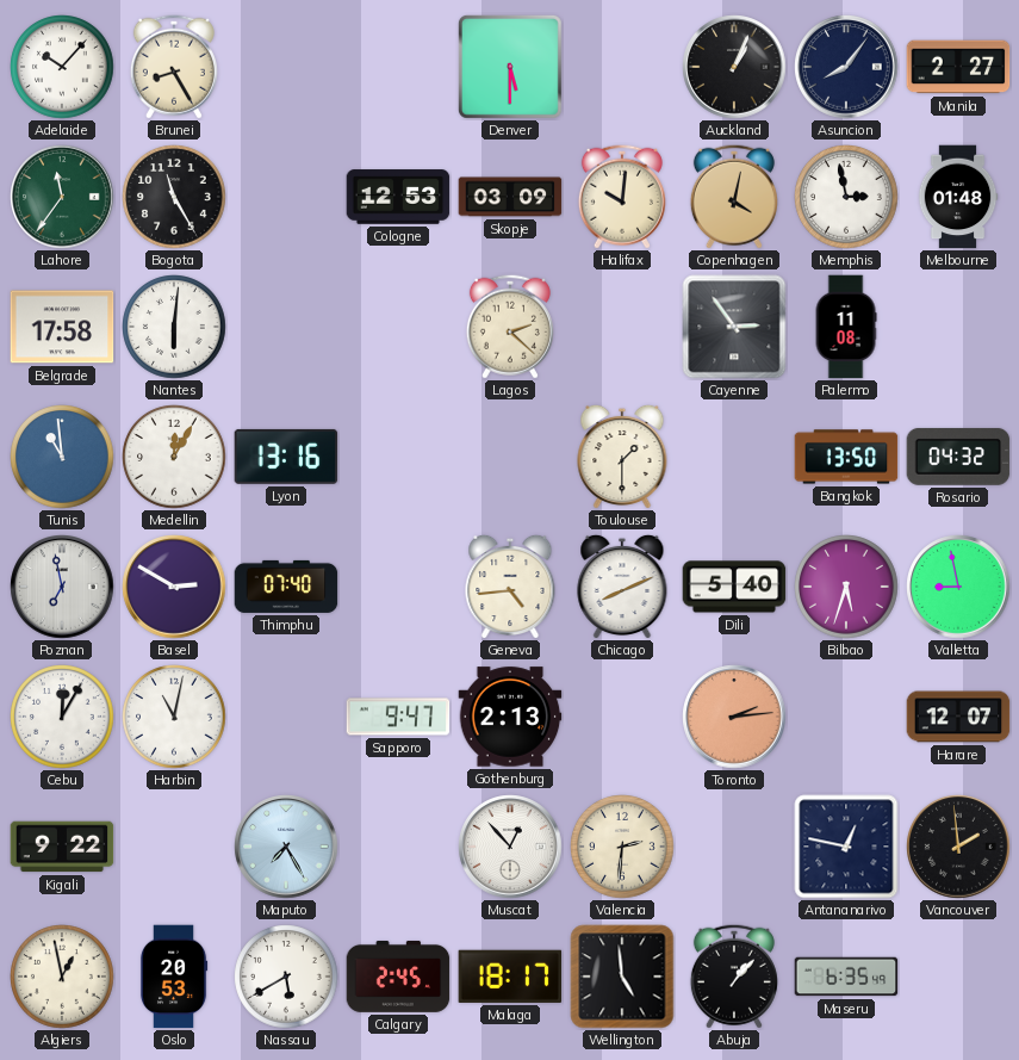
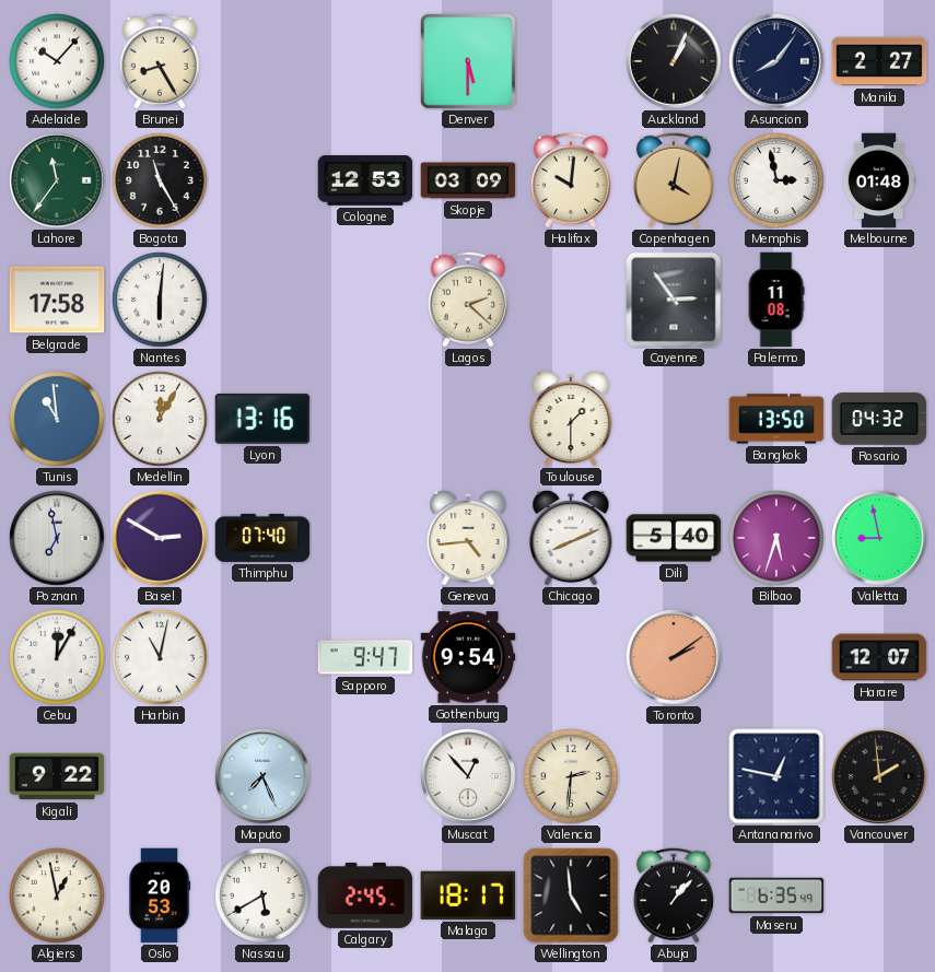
Gothenburg: 2:13 -> 9:54
Toronto: 2:14 -> 2:09
Maputo: 7:25 -> 7:26
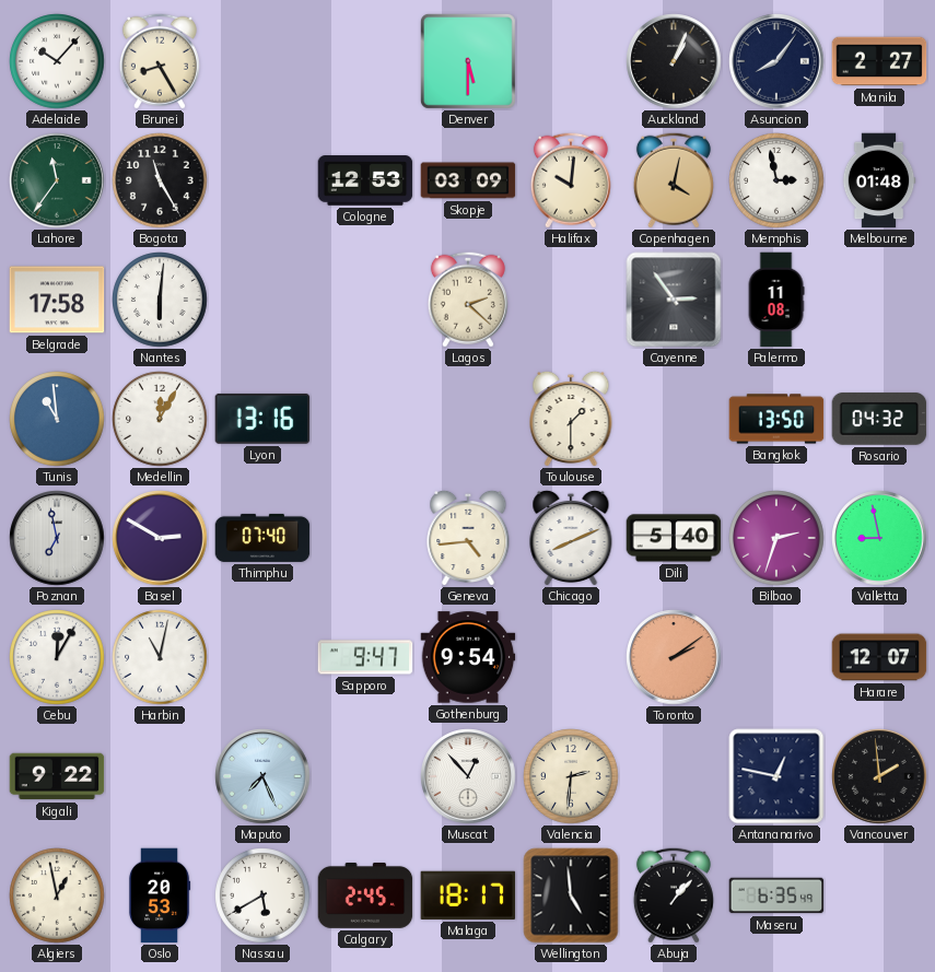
Bilbao: 5:33 -> 2:33
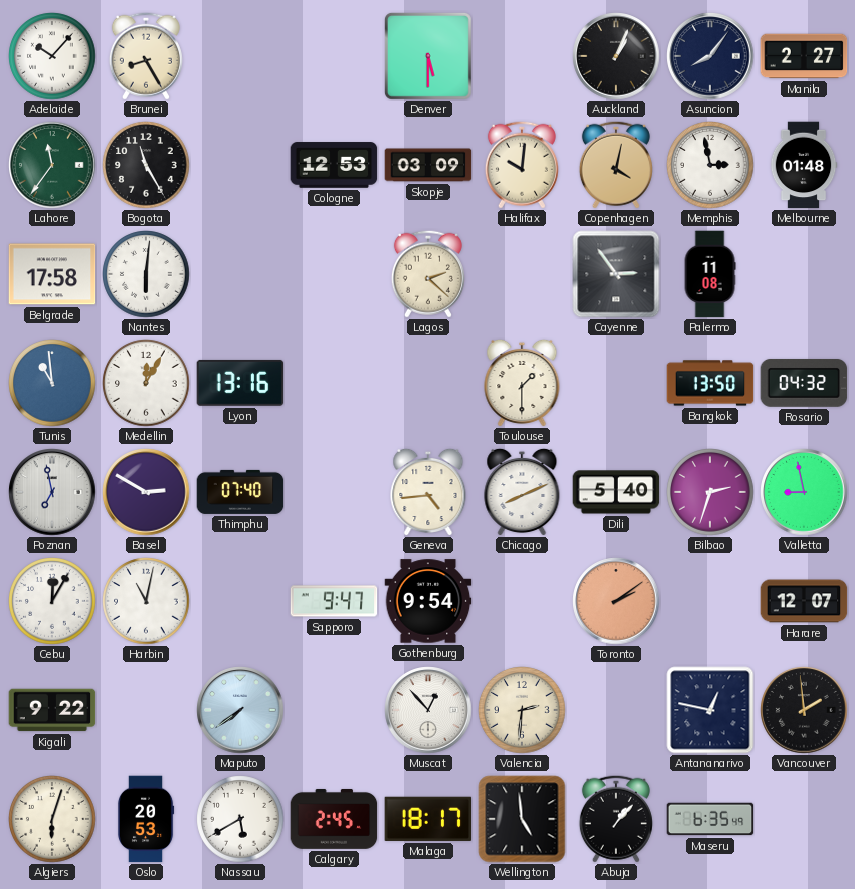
Maputo: 7:26 -> 7:39
Algiers: 12:58 -> 6:03
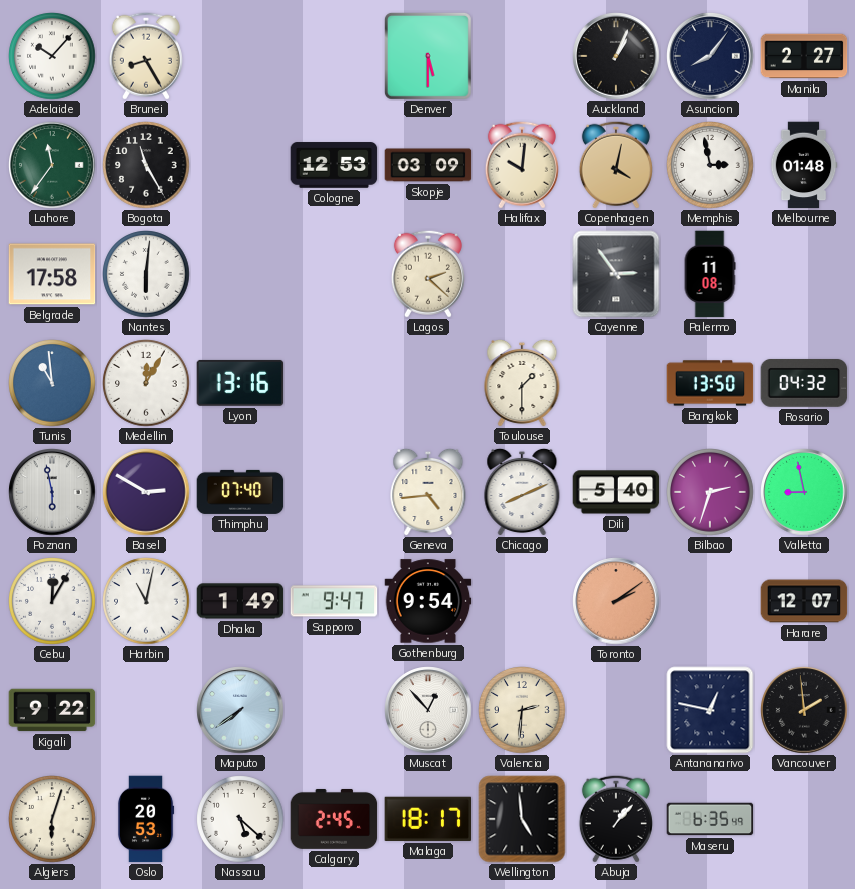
Poznan: 6:58 -> 5:58
Dhaka: none -> 1:49
Nassau: 5:40 -> 5:22
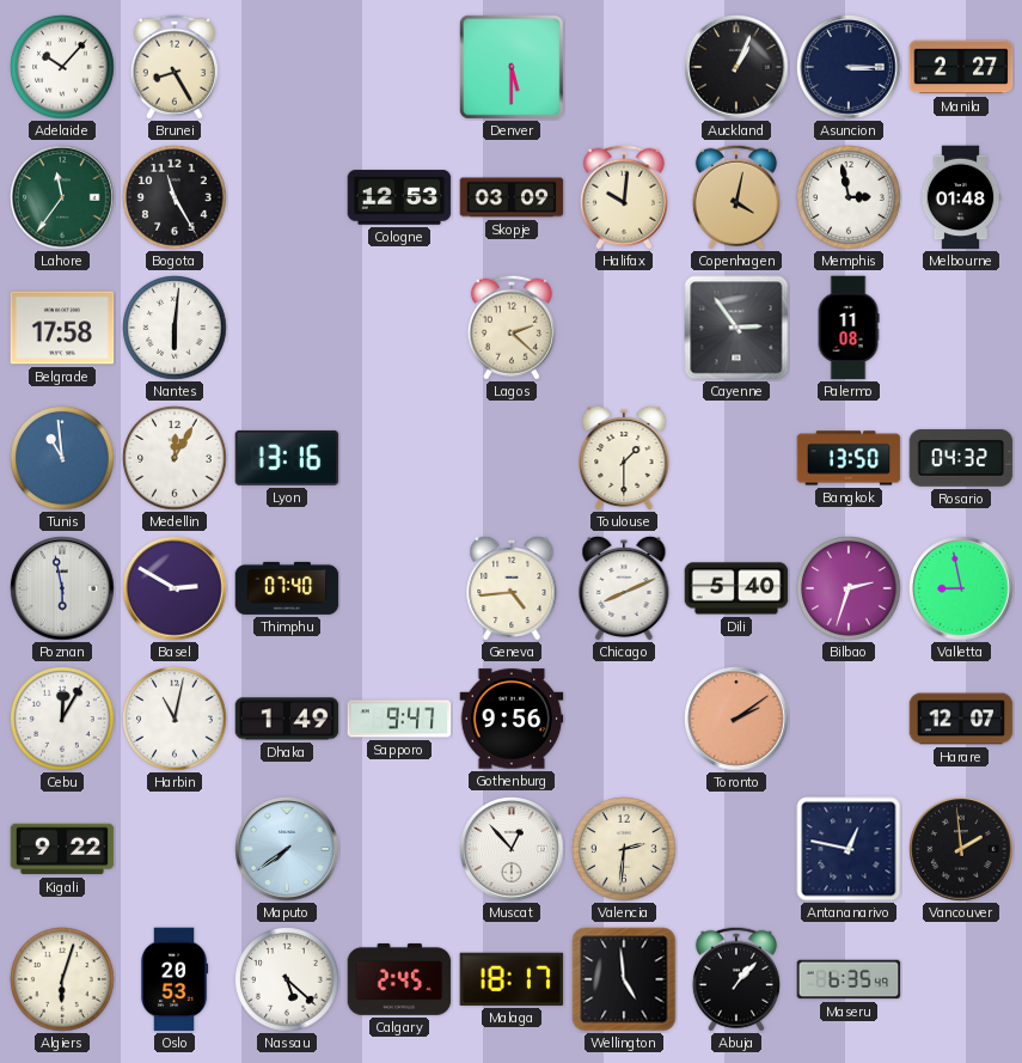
Asuncion: 8:06 -> 3:15
Gothenburg: 9:54 -> 9:56
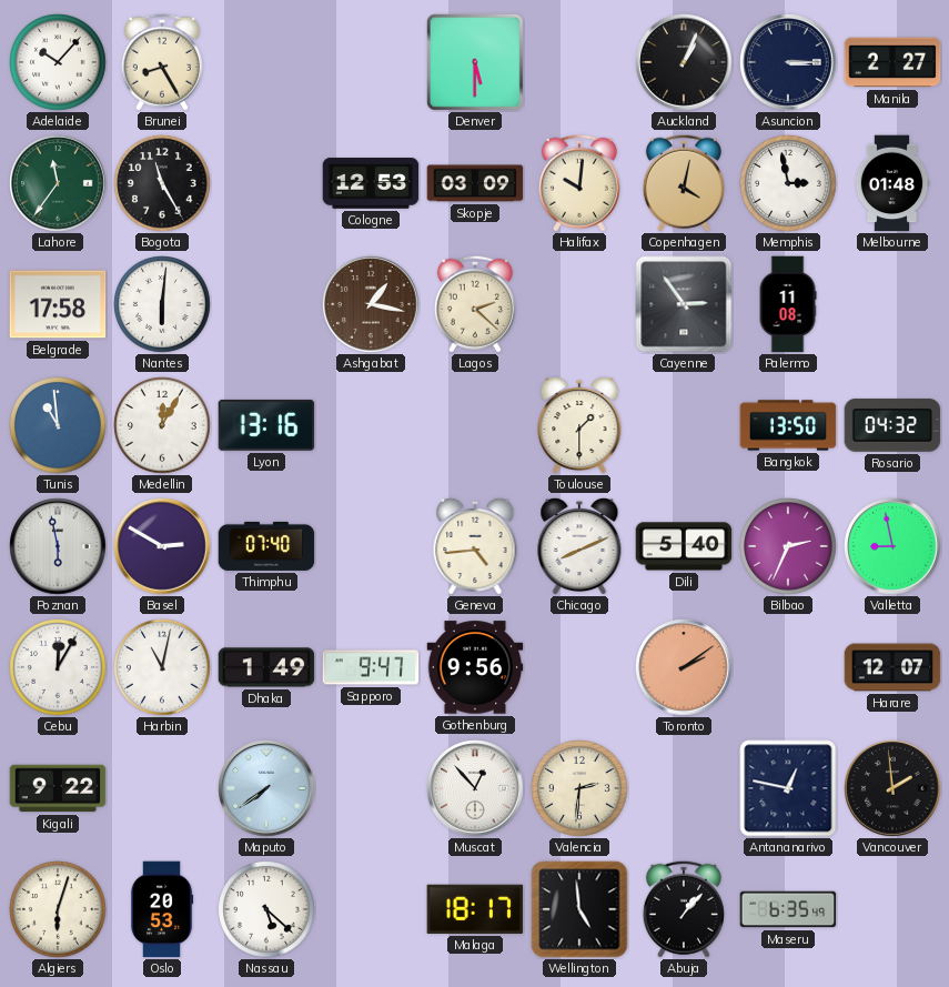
Ashgabat: none -> 1:17
Bilbao: 2:33 -> 2:34
Calgary: 2:45 -> none
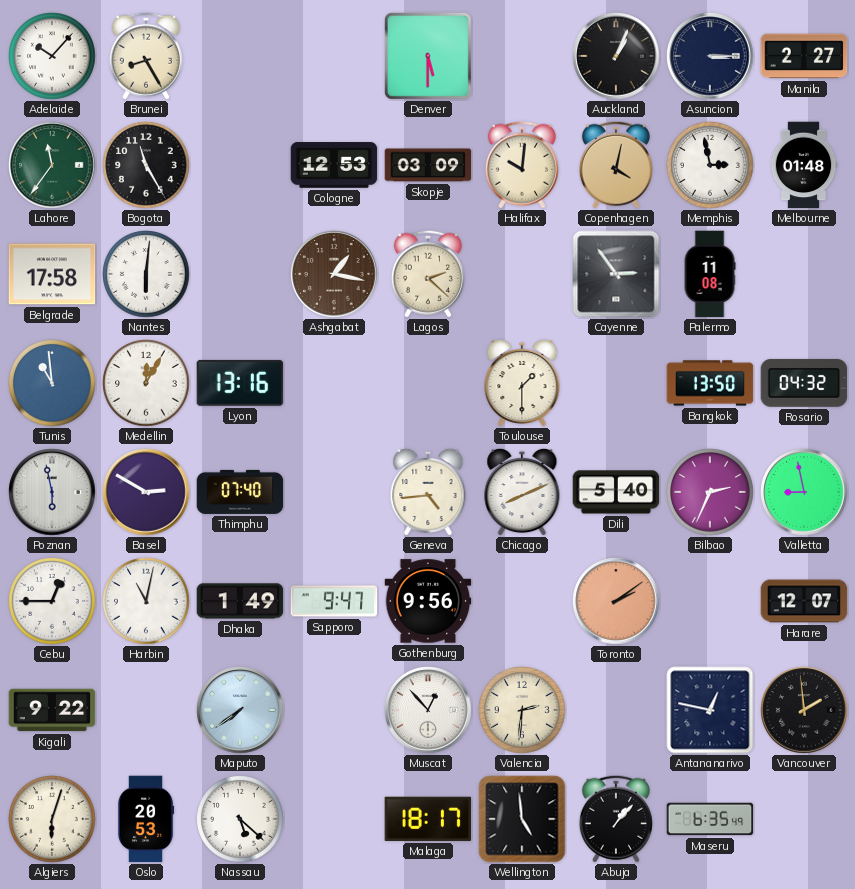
Cebu: 12:05 -> 12:45
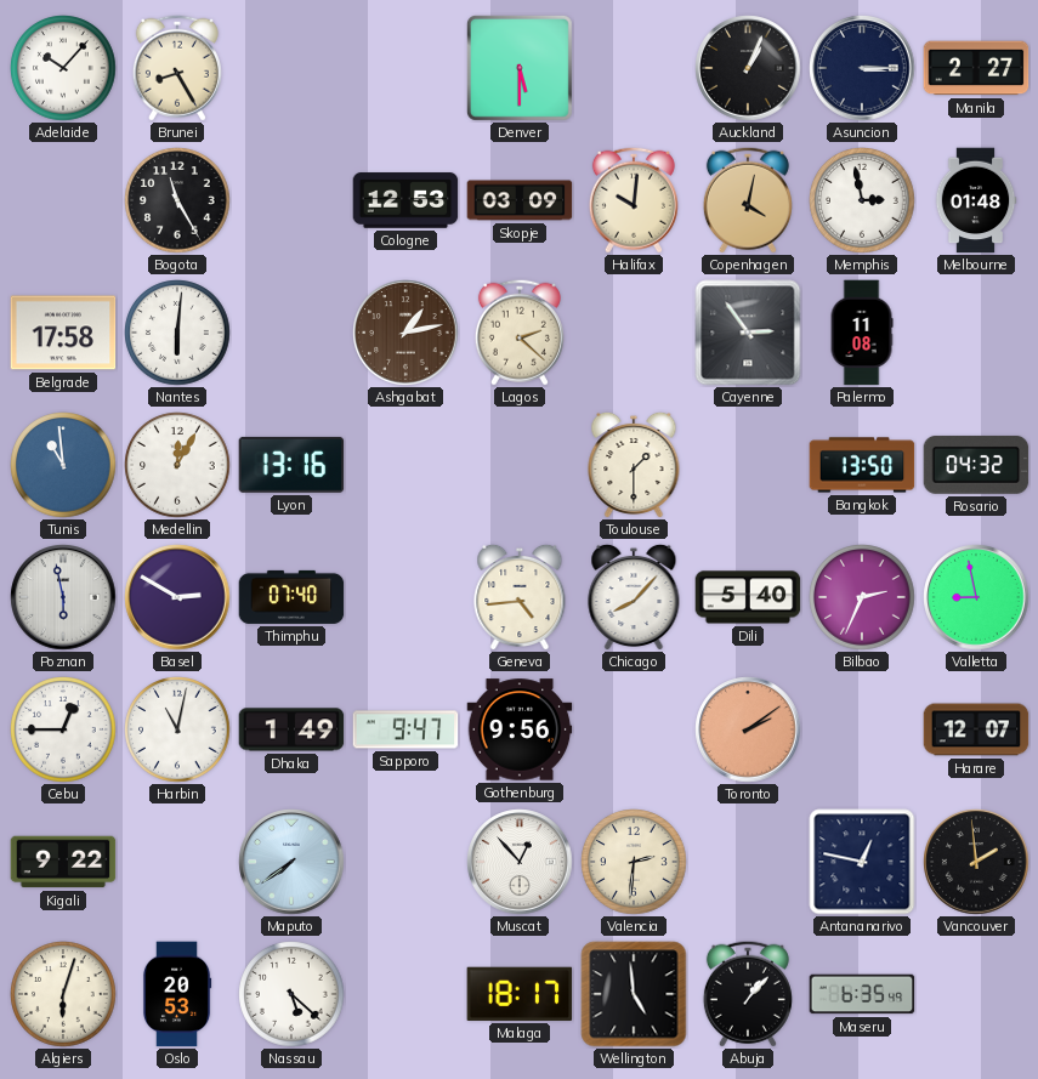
Lahore: 11:36 -> none
Ashgabat: 1:17 -> 1:13
Chicago: 8:11 -> 8:07
